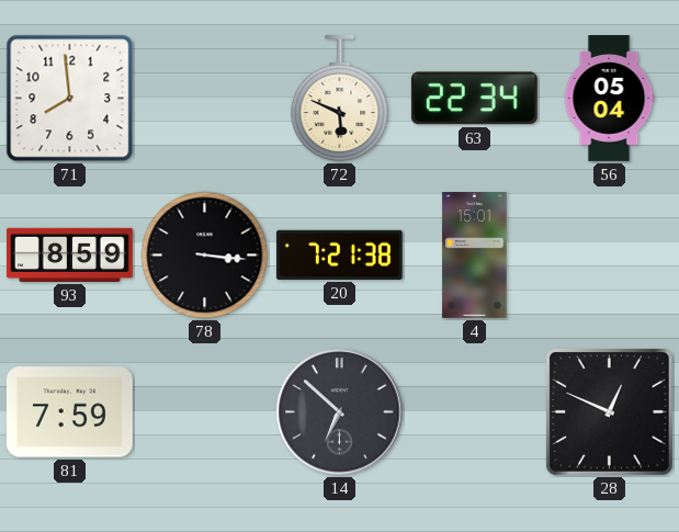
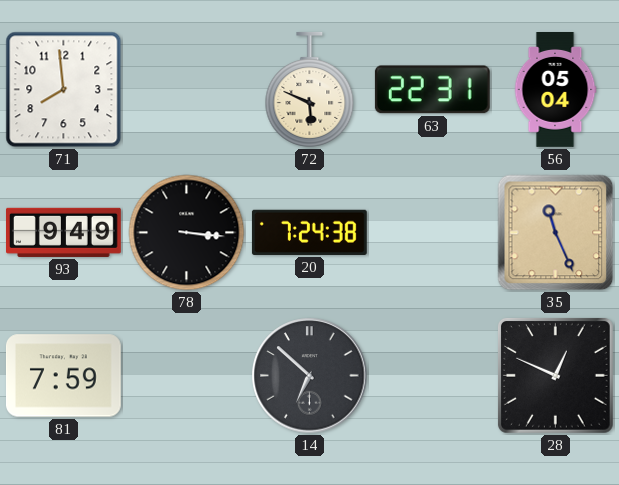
63: 22:34 -> 22:31
93: 8:59 -> 9:49
20: 7:21 -> 7:24
4: 15:01 -> none
35: none -> 11:26
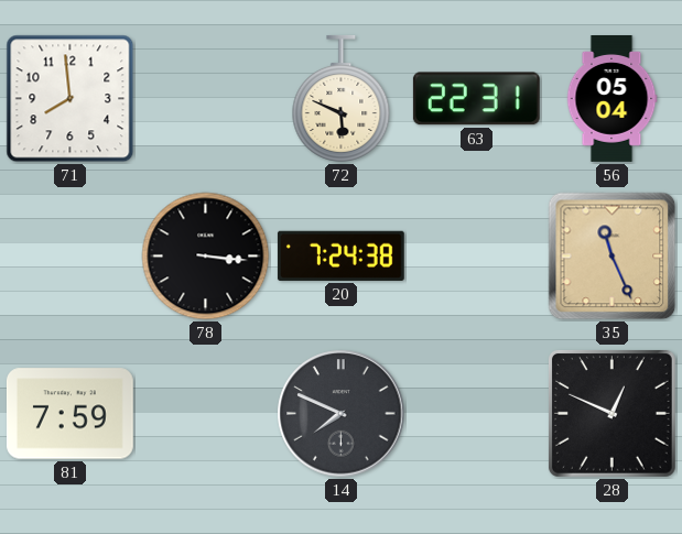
93: 9:49 -> none
14: 6:52 -> 7:49
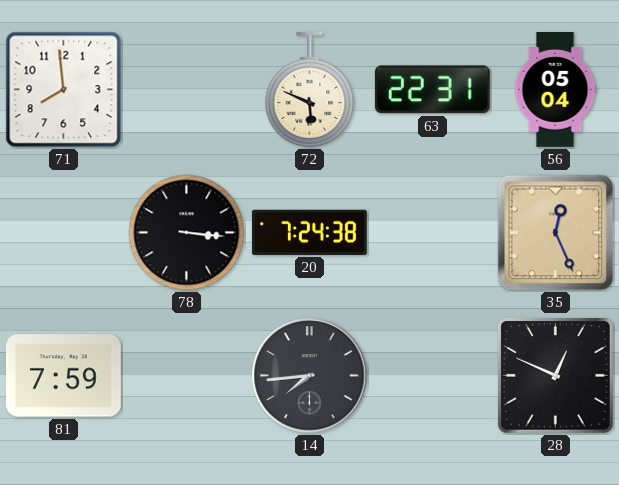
35: 11:26 -> 12:26
14: 7:49 -> 7:44
